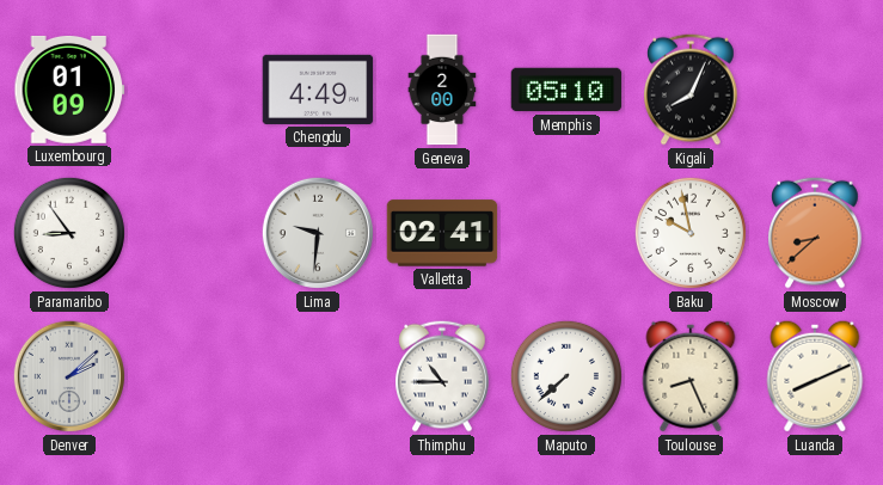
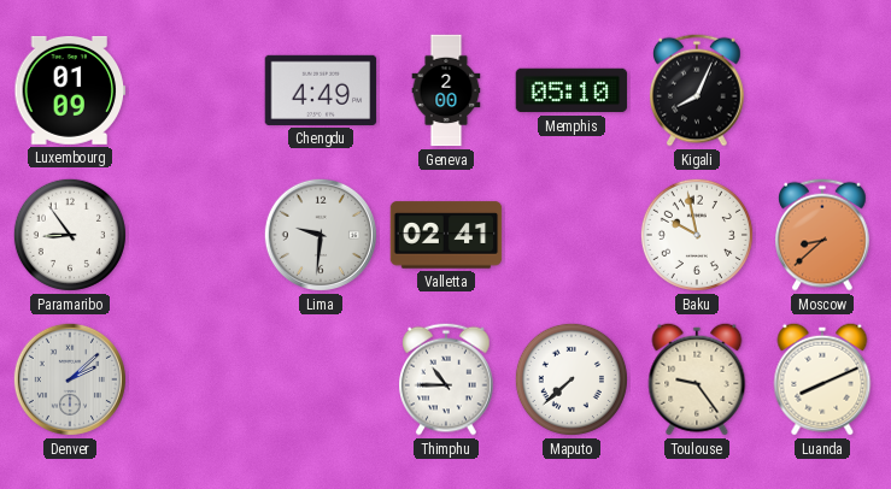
Toulouse: 8:26 -> 9:24
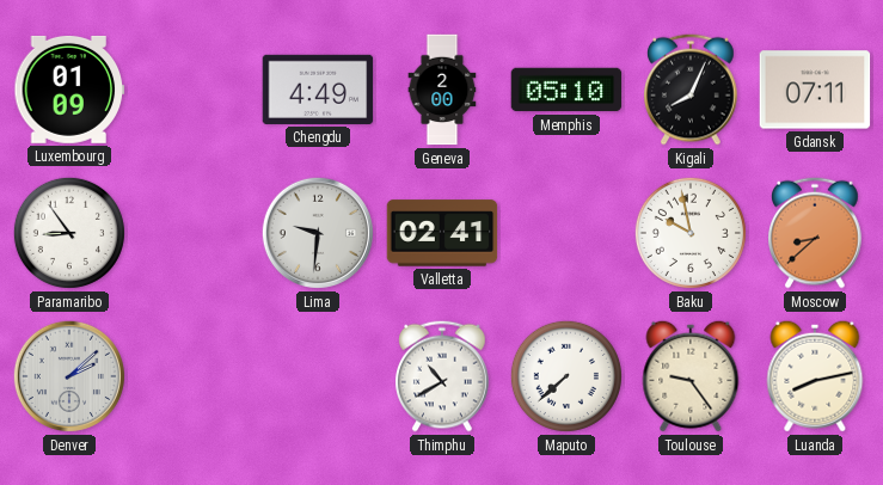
Gdansk: none -> 07:11
Thimphu: 10:45 -> 10:40
Luanda: 8:11 -> 8:13
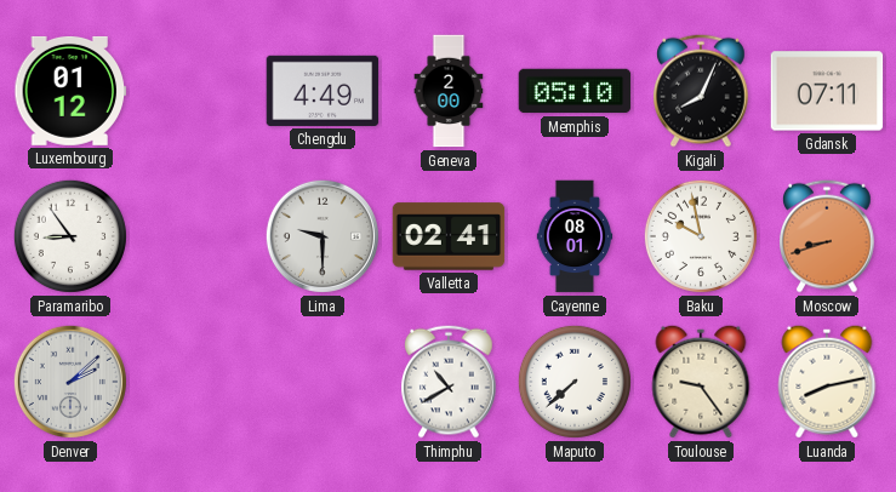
Luxembourg: 01:09 -> 01:12
Lima: 9:31 -> 9:30
Cayenne: none -> 08:01
Moscow: 8:38 -> 8:42
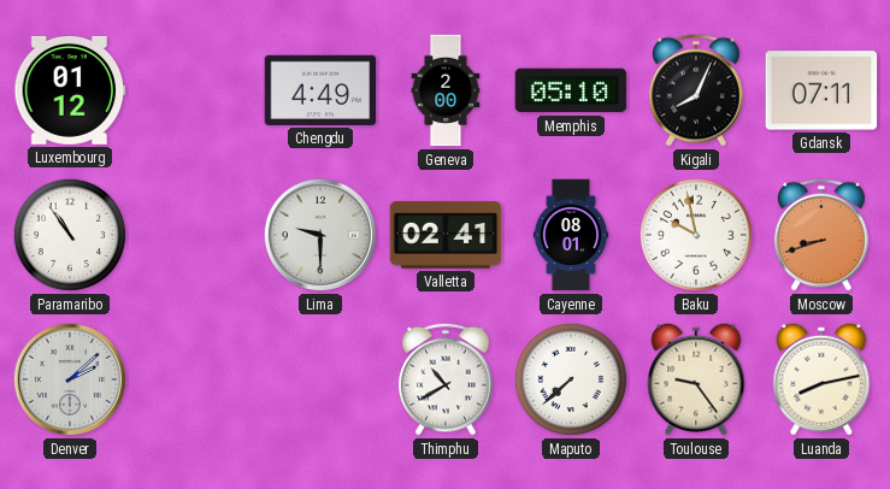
Paramaribo: 8:54 -> 10:54
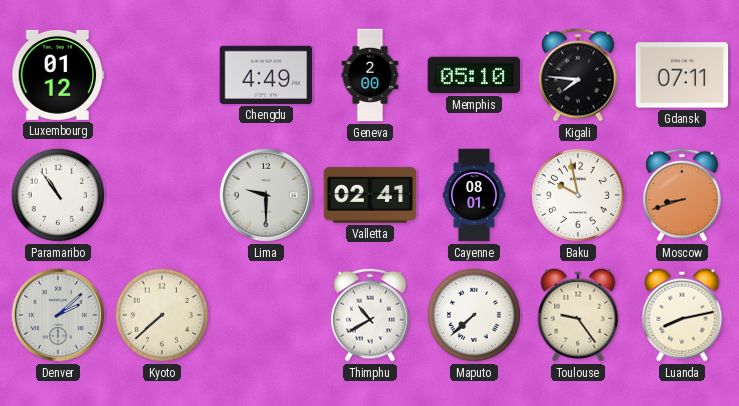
Kigali: 8:04 -> 7:46
Kyoto: none -> 7:38
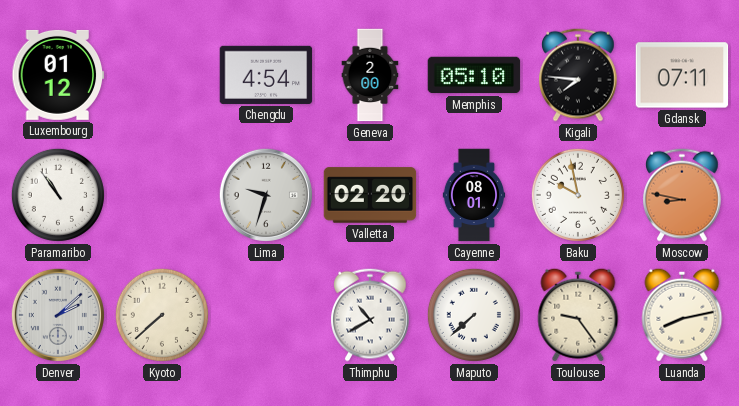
Chengdu: 4:49 -> 4:54
Lima: 9:30 -> 9:33
Valletta: 02:41 -> 02:20
Moscow: 8:42 -> 8:47
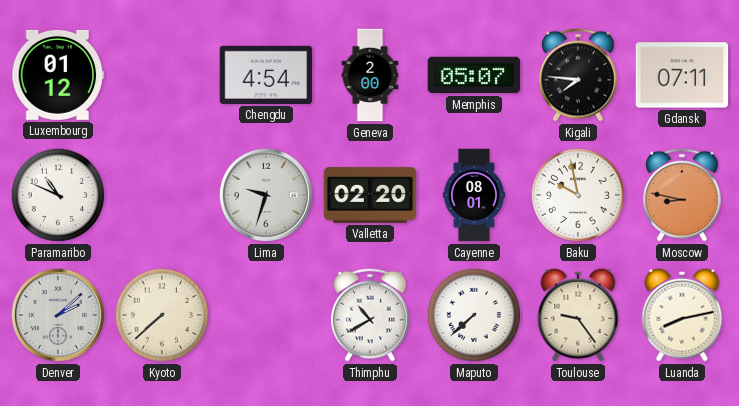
Memphis: 05:10 -> 05:07
Paramaribo: 10:54 -> 10:49
